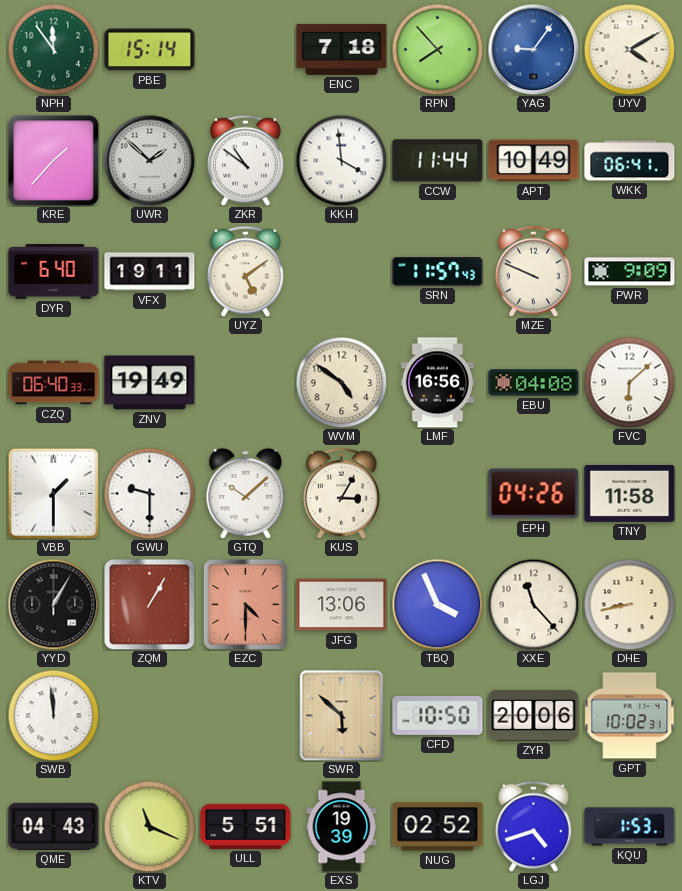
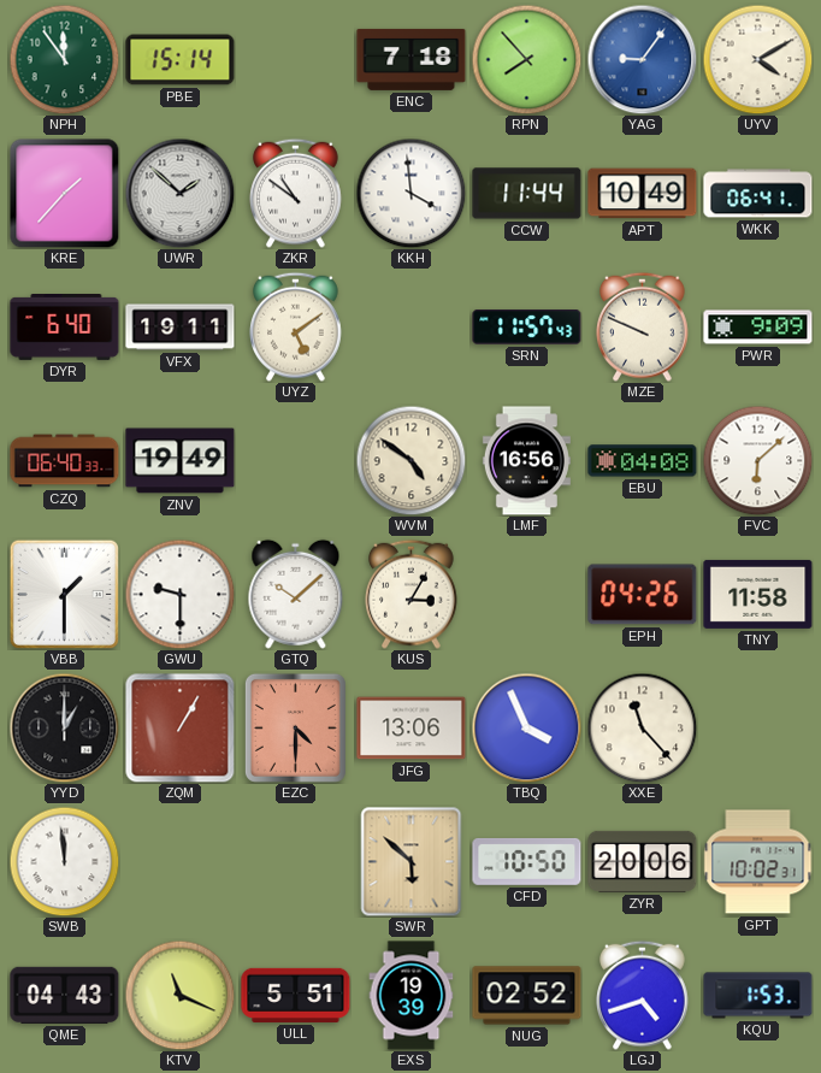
YYD: 1:05 -> 1:00
DHE: 8:43 -> none
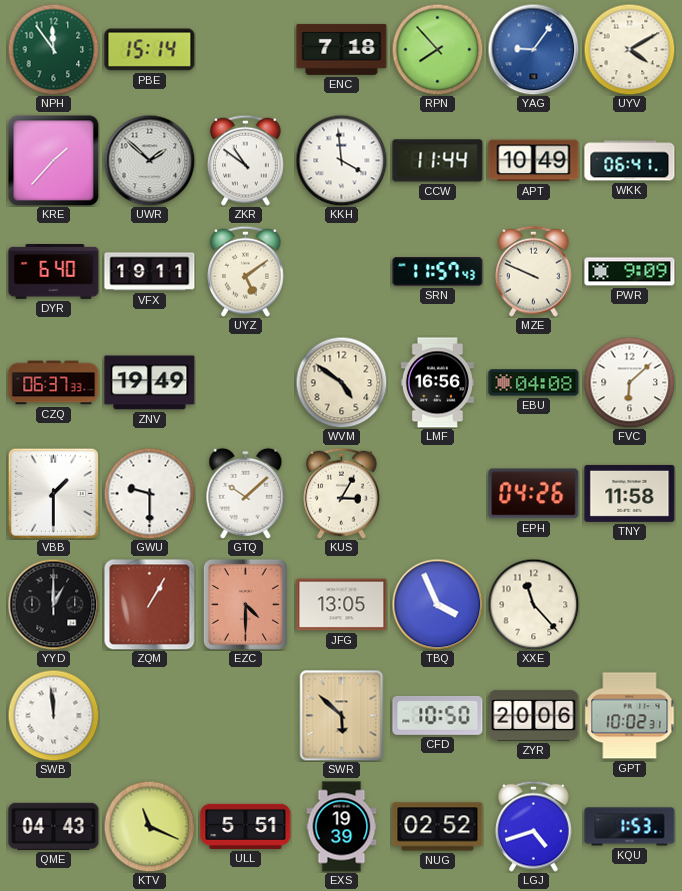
CZQ: 06:40 -> 06:37
JFG: 13:06 -> 13:05
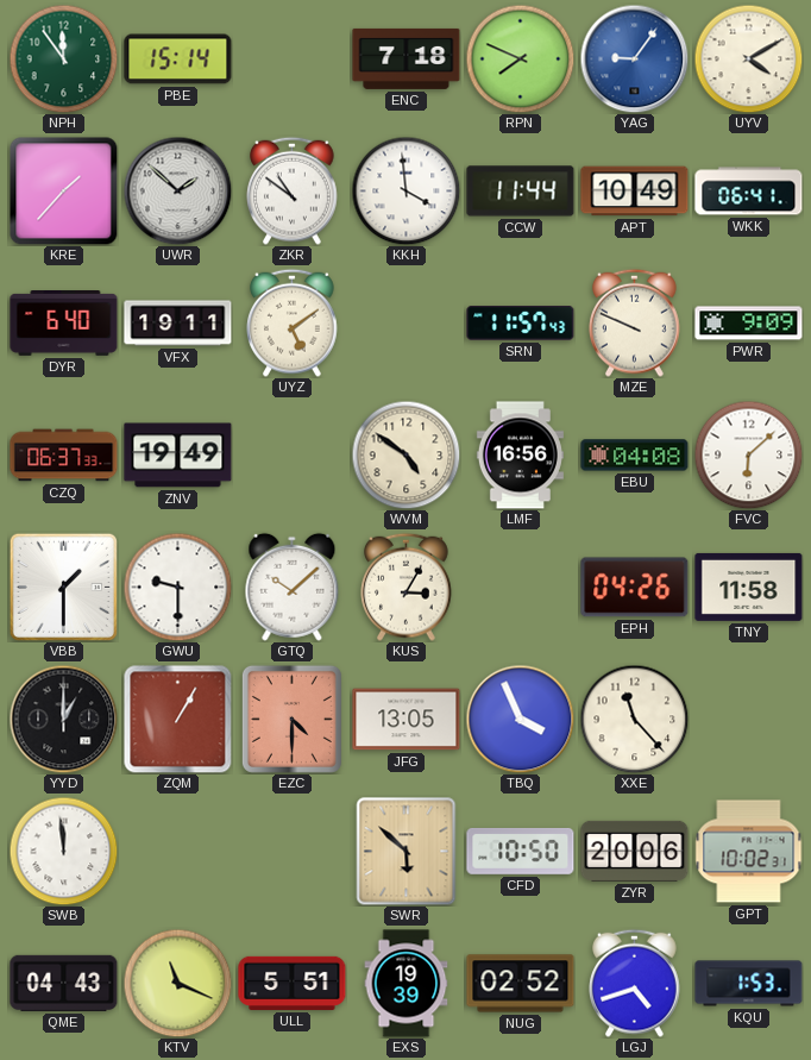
RPN: 7:53 -> 7:49
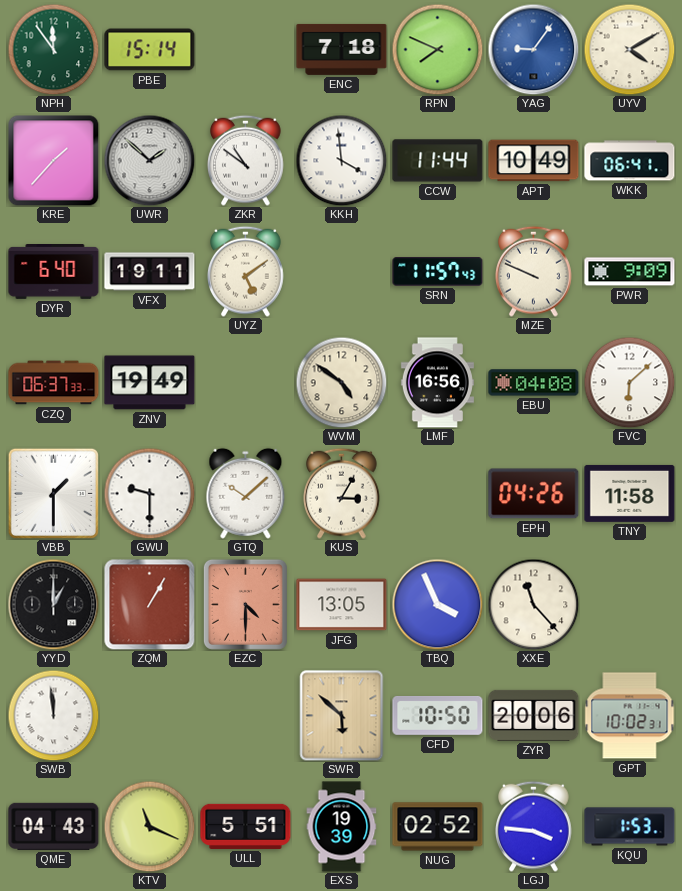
LGJ: 4:42 -> 3:46
